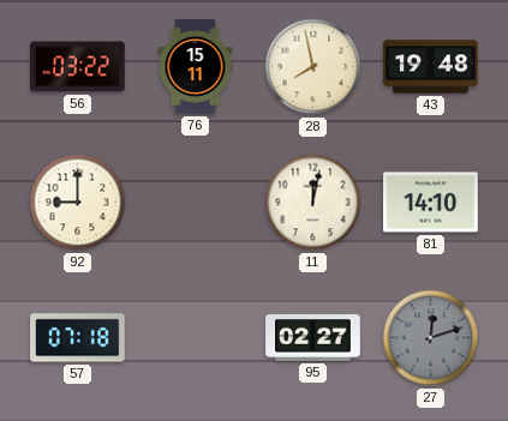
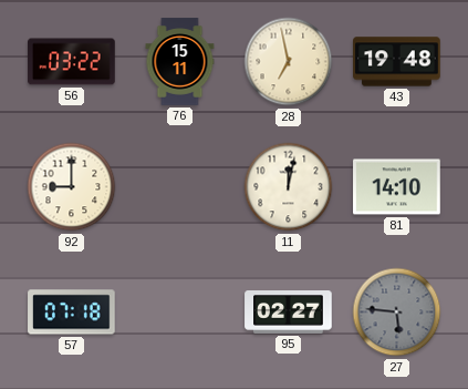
28: 7:58 -> 6:58
27: 12:12 -> 5:46
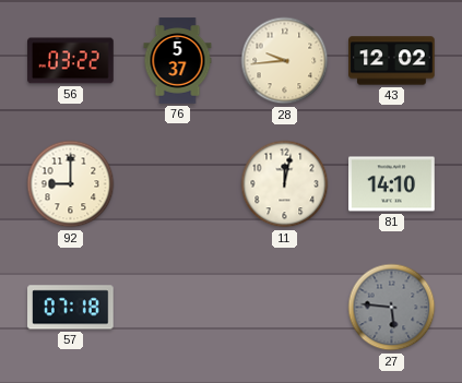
76: 15:11 -> 5:37
28: 6:58 -> 9:44
43: 19:48 -> 12:02
95: 02:27 -> none
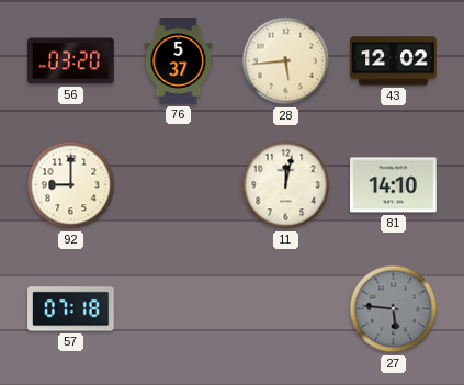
56: 03:22 -> 03:20
28: 9:44 -> 5:44
